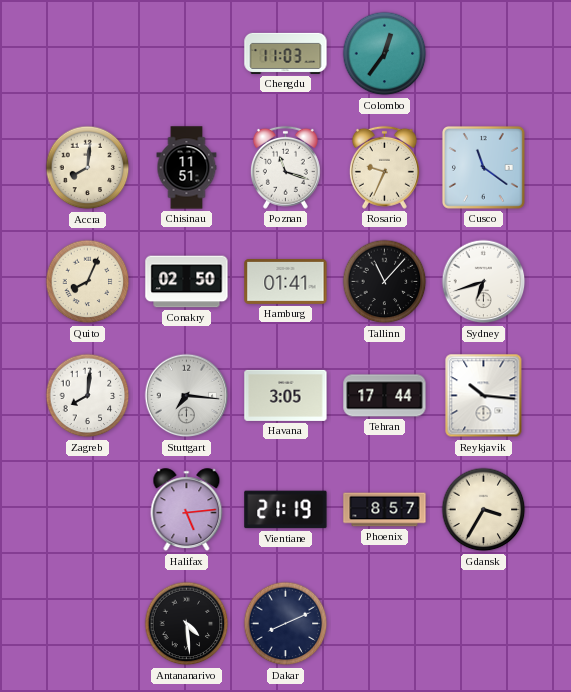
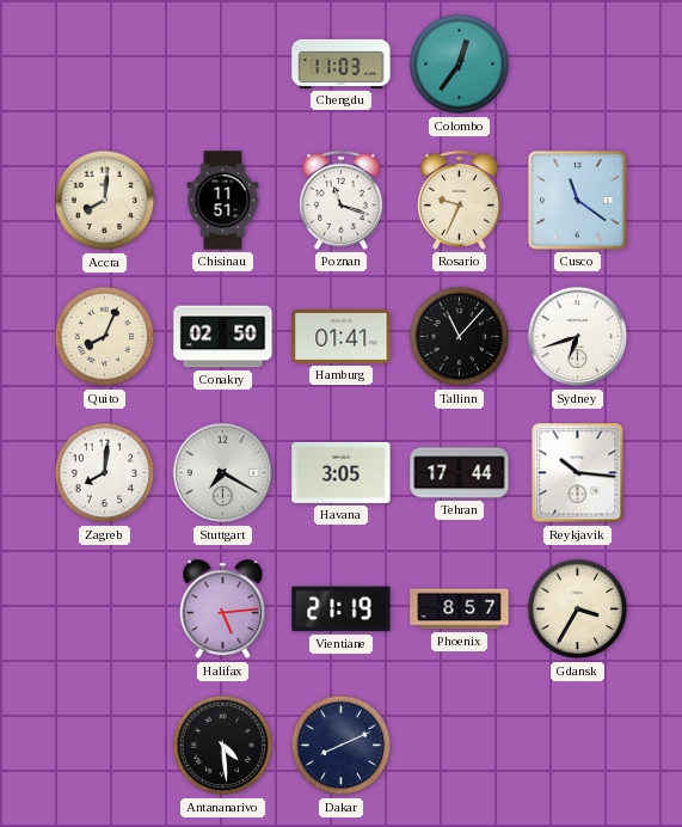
Stuttgart: 7:16 -> 7:20
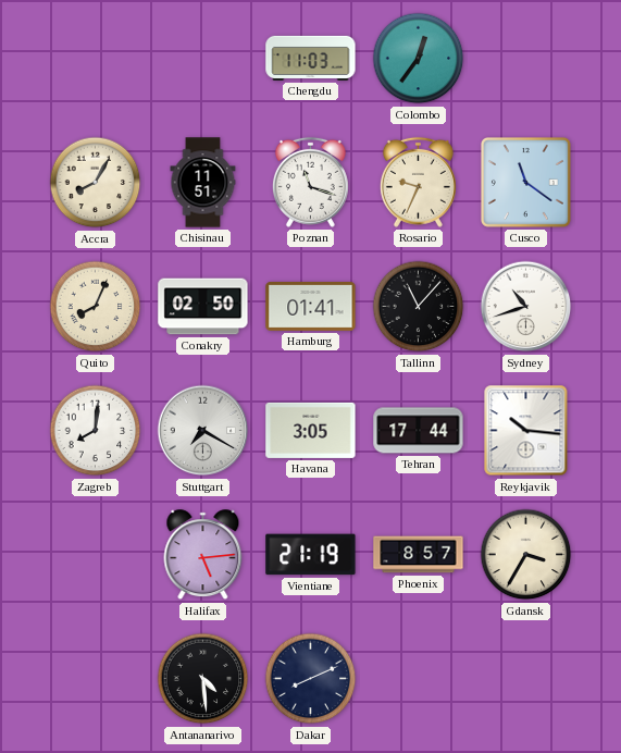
Accra: 8:01 -> 8:05
Sydney: 6:42 -> 10:42
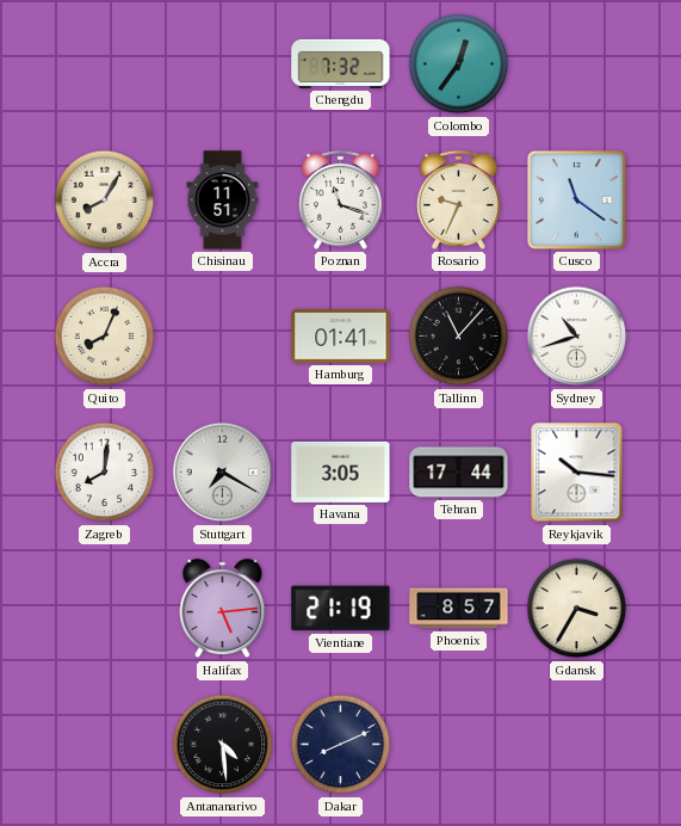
Chengdu: 11:03 -> 7:32
Conakry: 02:50 -> none
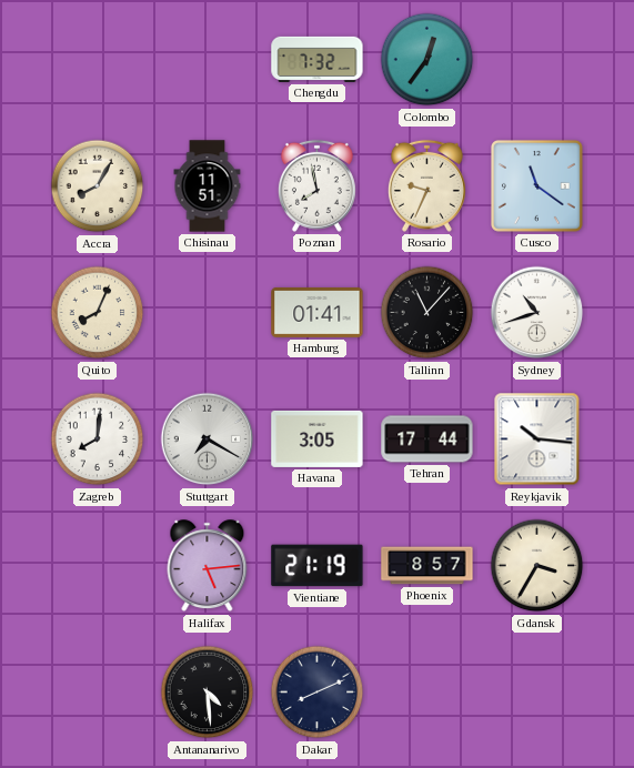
Poznan: 11:18 -> 7:58
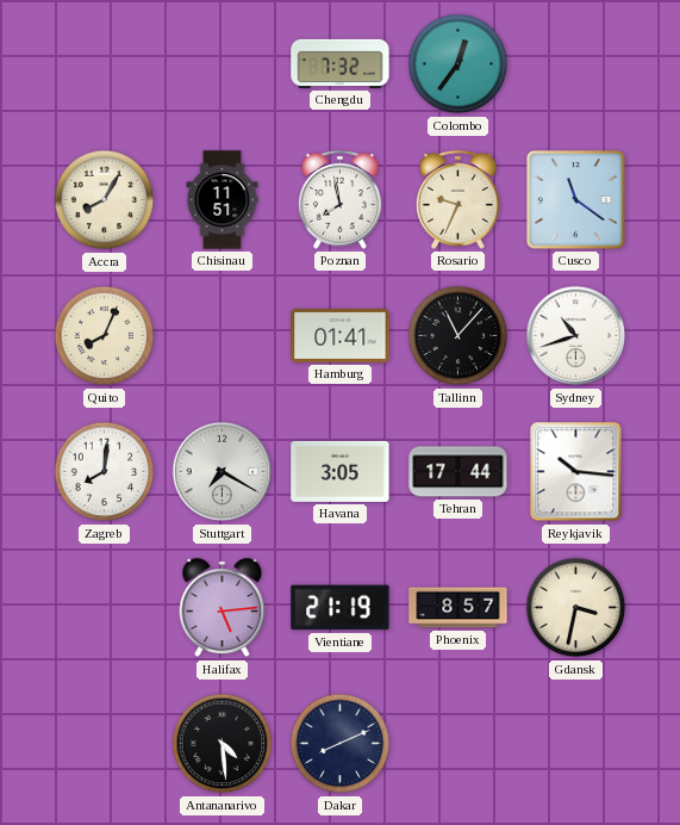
Gdansk: 3:35 -> 3:32
